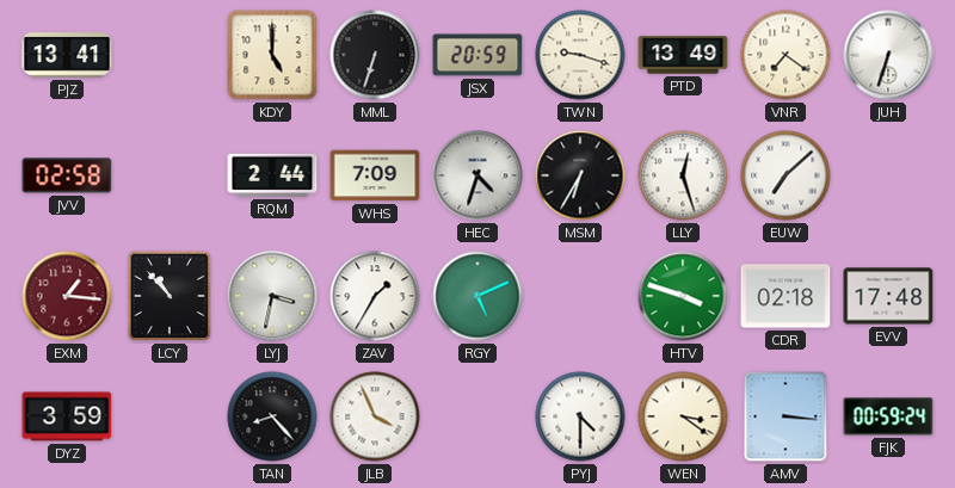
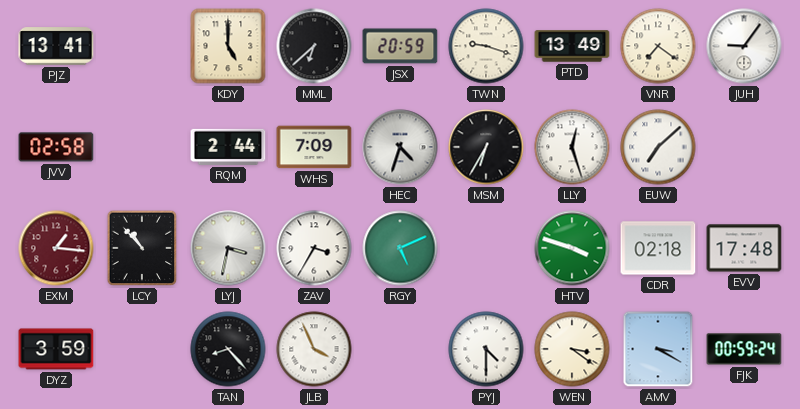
MML: 6:33 -> 6:38
JUH: 6:33 -> 9:06
ZAV: 1:35 -> 3:35
AMV: 3:16 -> 3:20
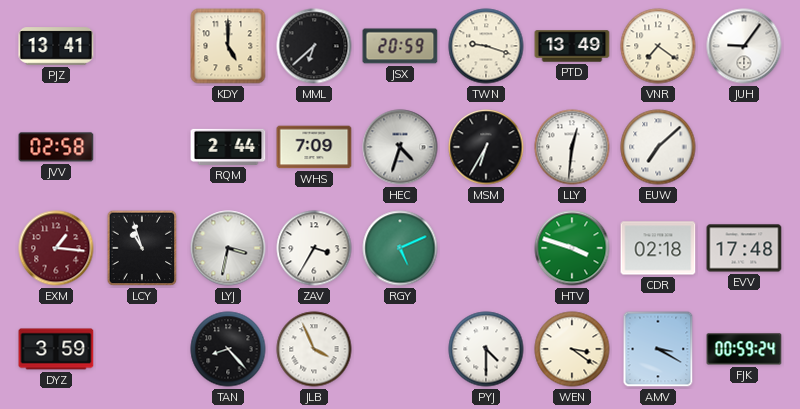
LLY: 12:27 -> 12:31
LCY: 10:53 -> 10:57
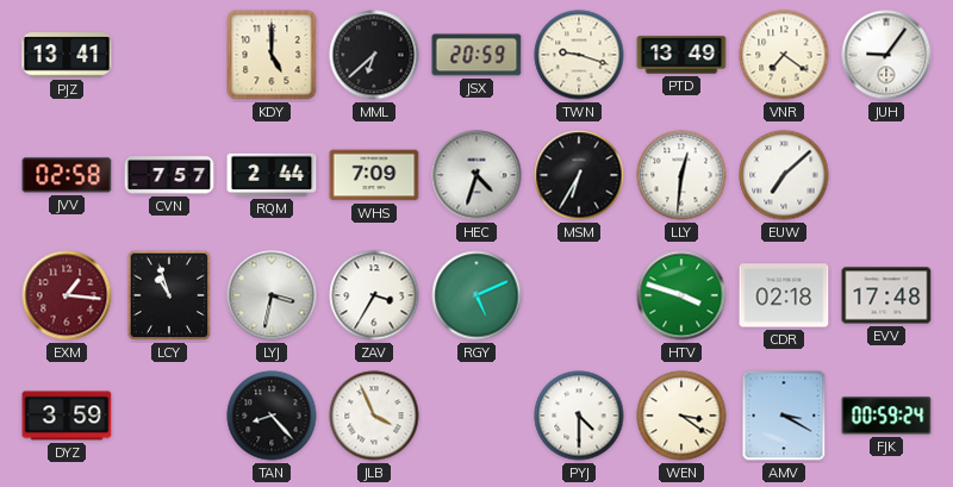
CVN: none -> 7:57
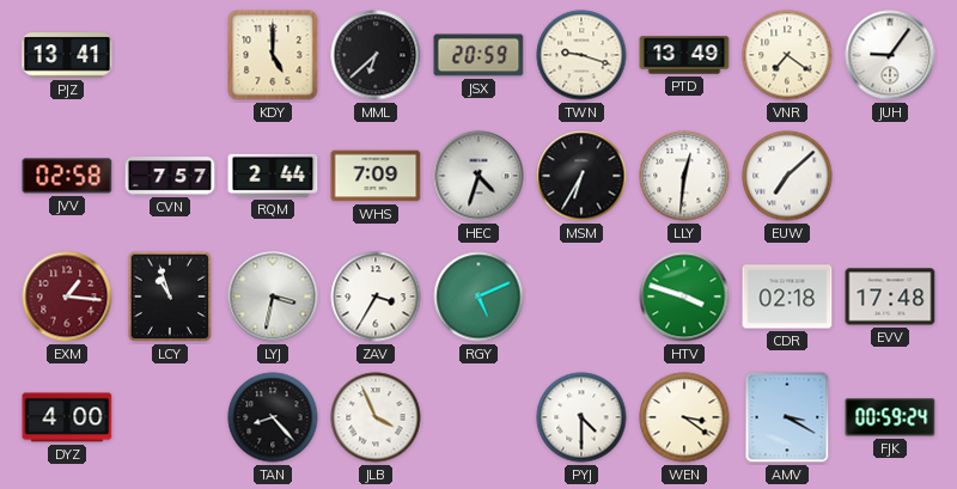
DYZ: 3:59 -> 4:00
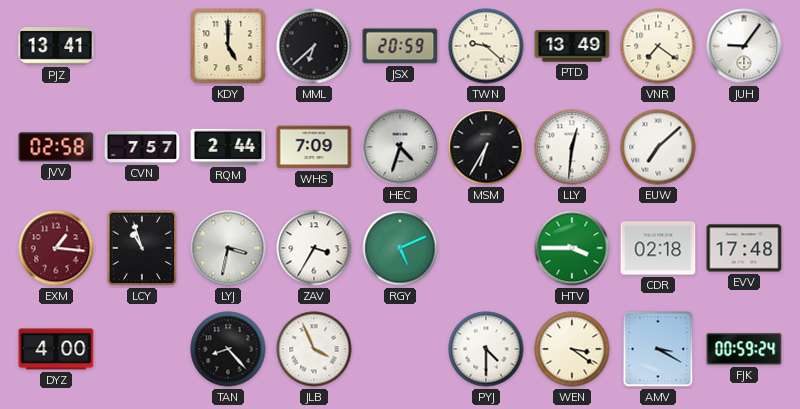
TWN: 9:18 -> 9:22
HTV: 3:48 -> 3:45
